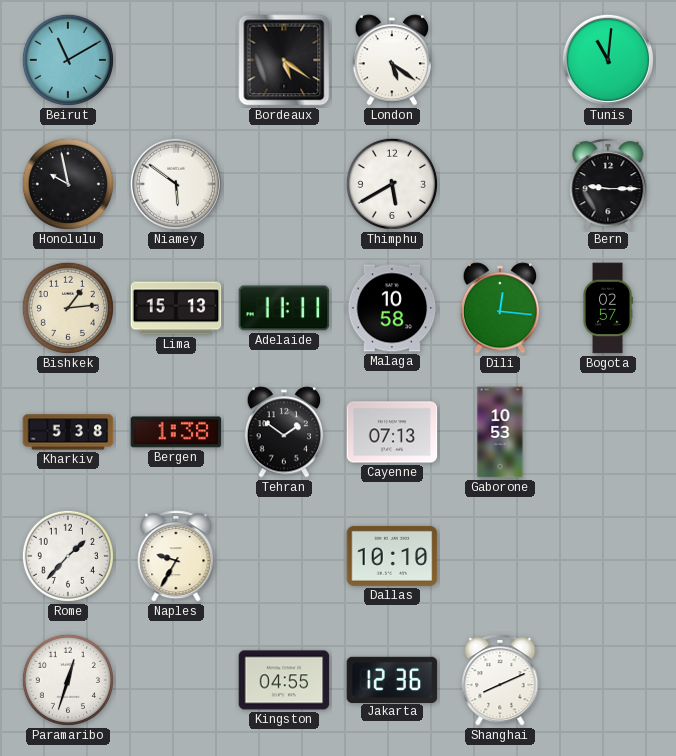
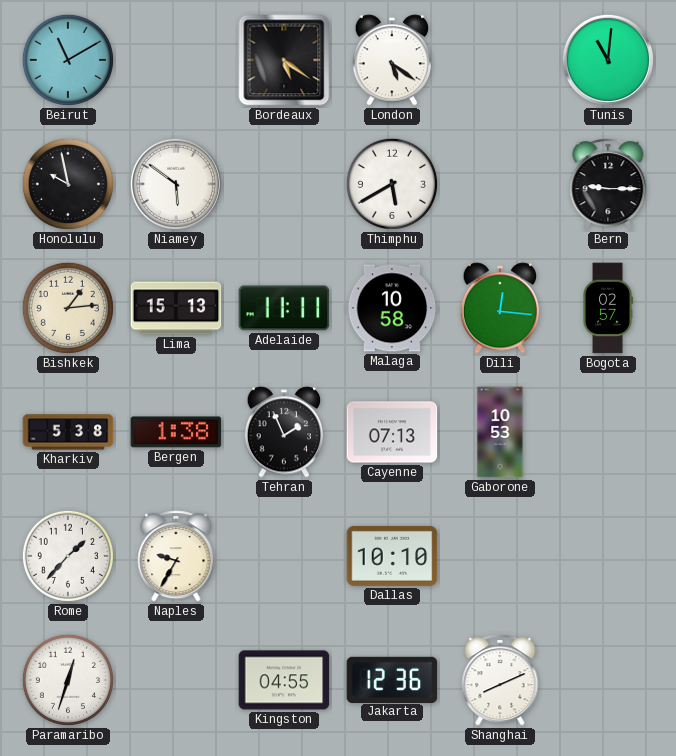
Tehran: 1:51 -> 1:56
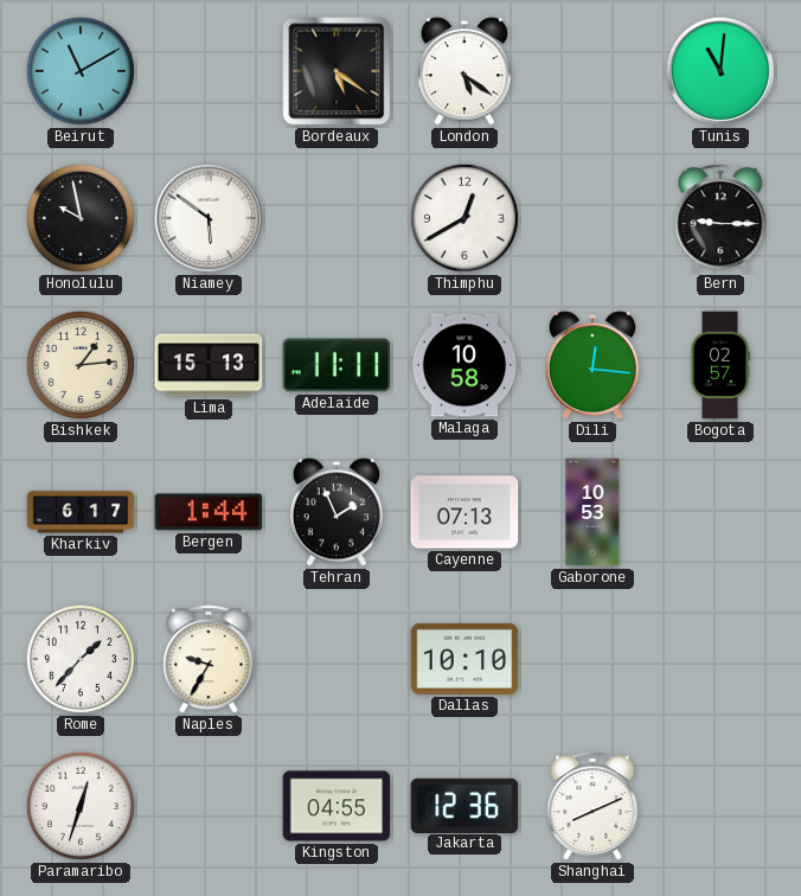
Thimphu: 5:40 -> 12:40
Kharkiv: 5:38 -> 6:17
Bergen: 1:38 -> 1:44
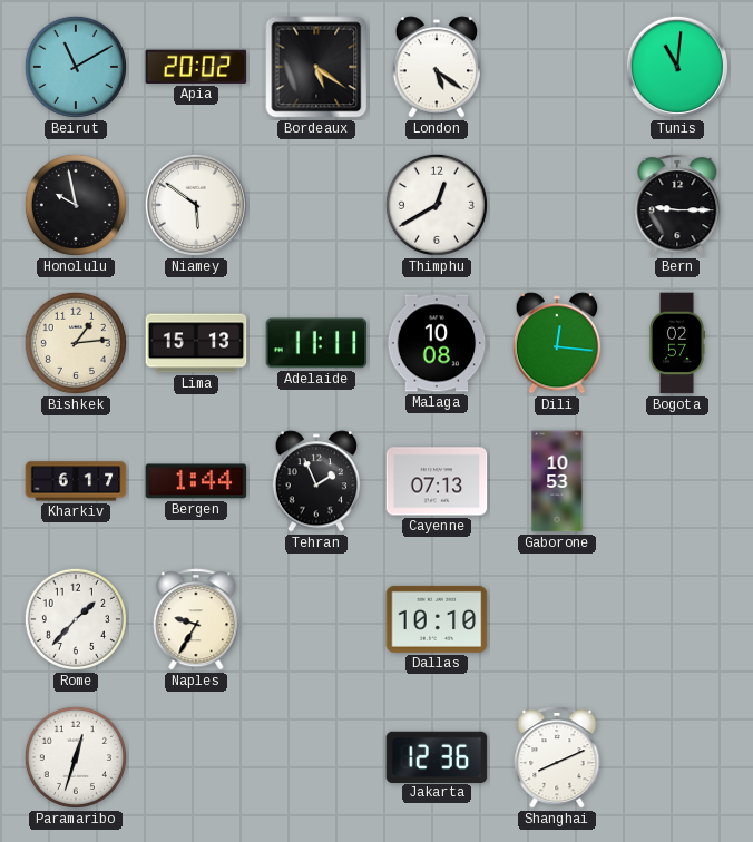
Apia: none -> 20:02
Malaga: 10:58 -> 10:08
Kingston: 04:55 -> none
